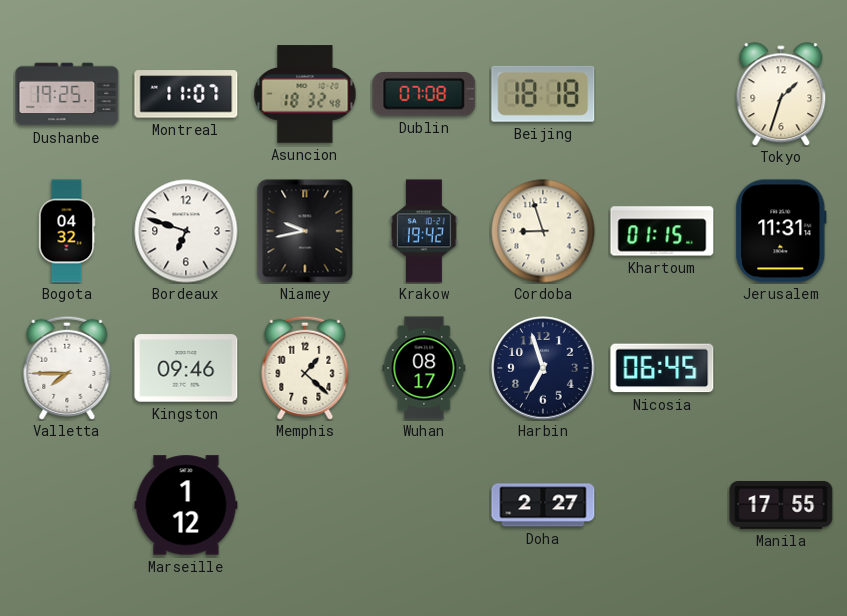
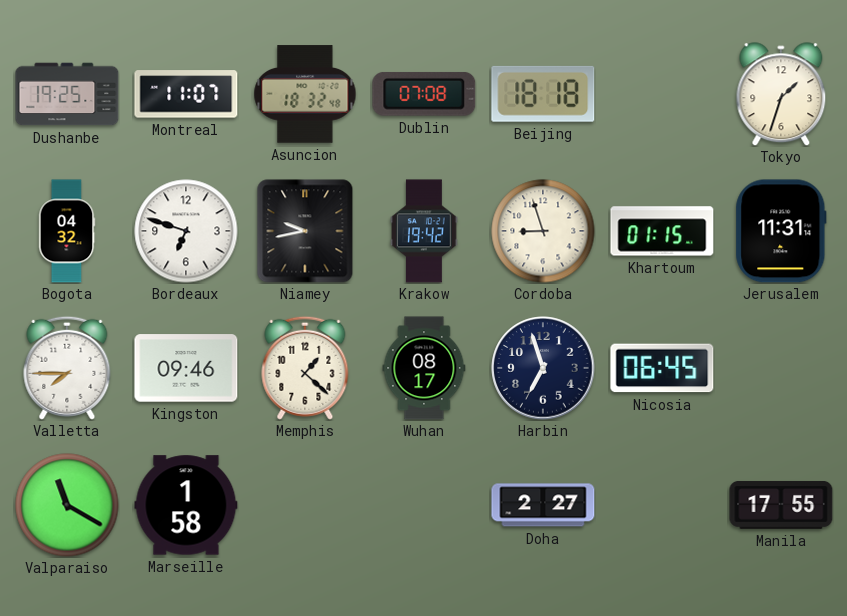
Valparaiso: none -> 11:20
Marseille: 1:12 -> 1:58
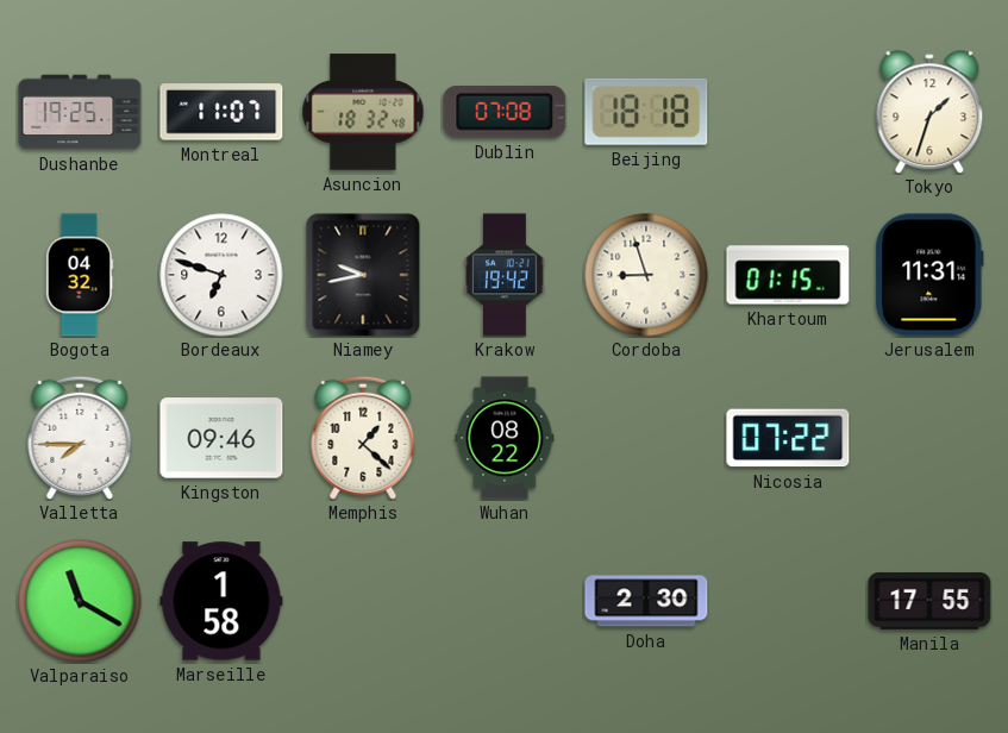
Wuhan: 08:17 -> 08:22
Harbin: 6:57 -> none
Nicosia: 06:45 -> 07:22
Doha: 2:27 -> 2:30
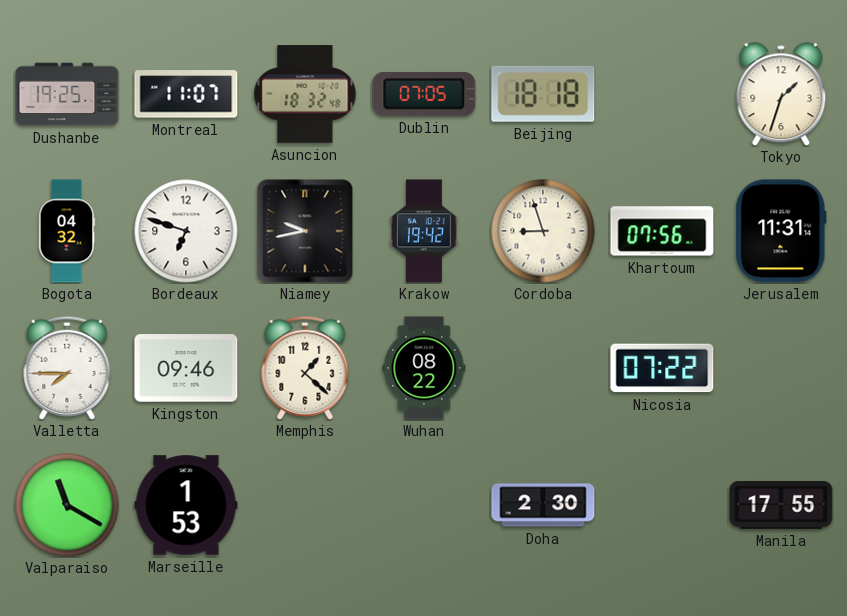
Dublin: 07:08 -> 07:05
Khartoum: 01:15 -> 07:56
Marseille: 1:58 -> 1:53
